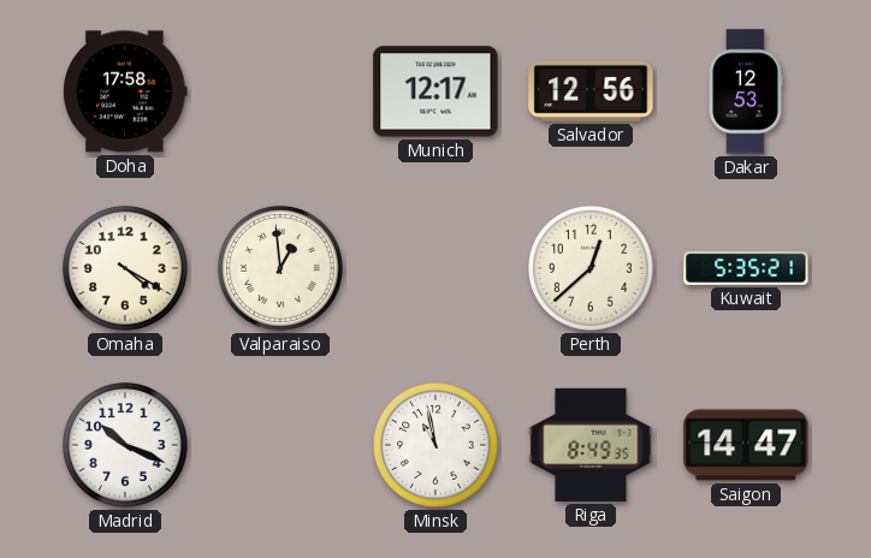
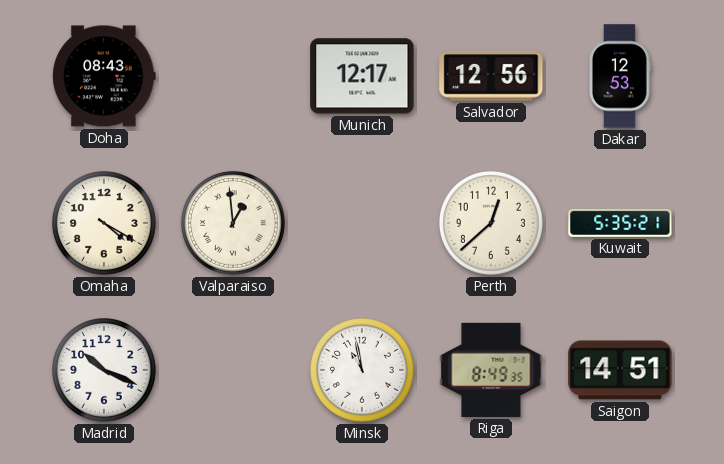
Doha: 17:58 -> 08:43
Saigon: 14:47 -> 14:51
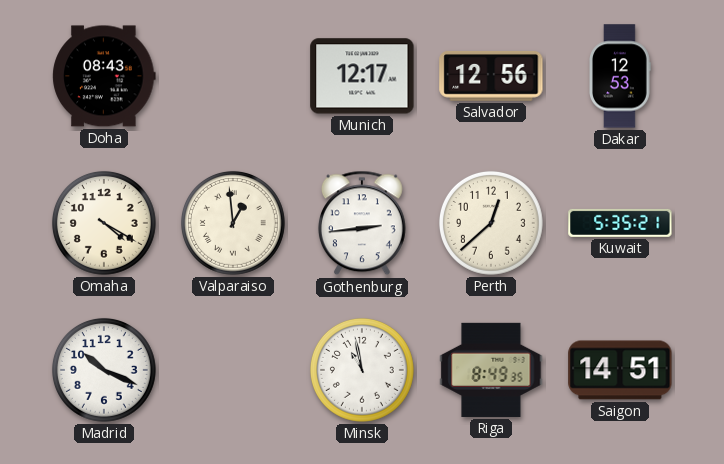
Gothenburg: none -> 2:44
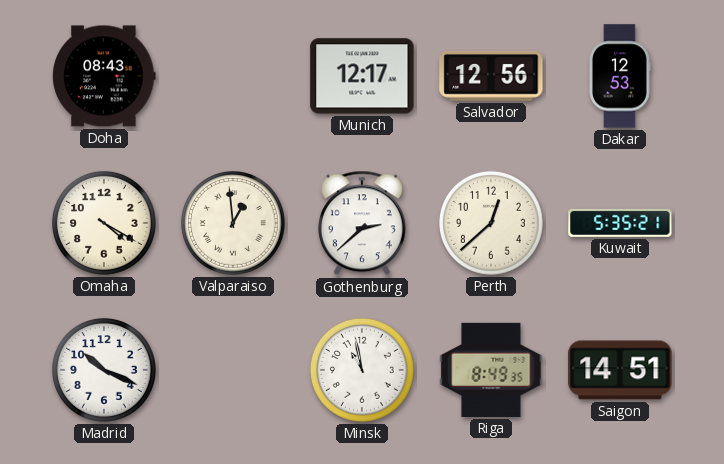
Gothenburg: 2:44 -> 2:38
